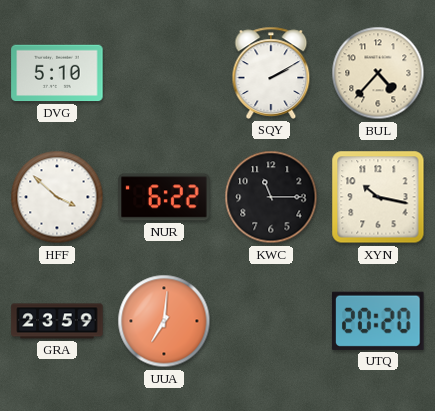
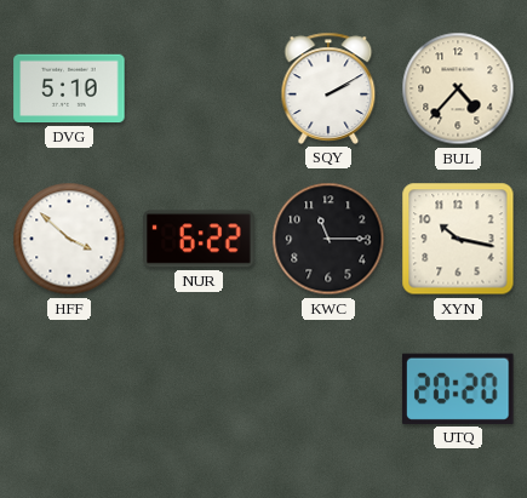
GRA: 23:59 -> none
UUA: 7:01 -> none
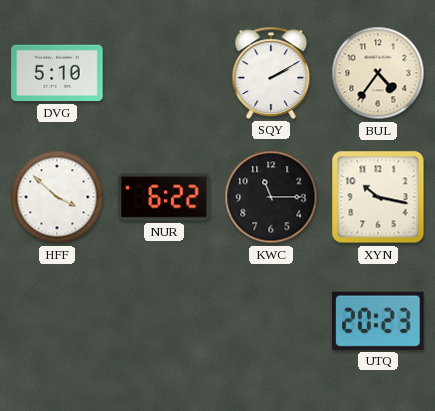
BUL: 4:37 -> 4:36
UTQ: 20:20 -> 20:23
